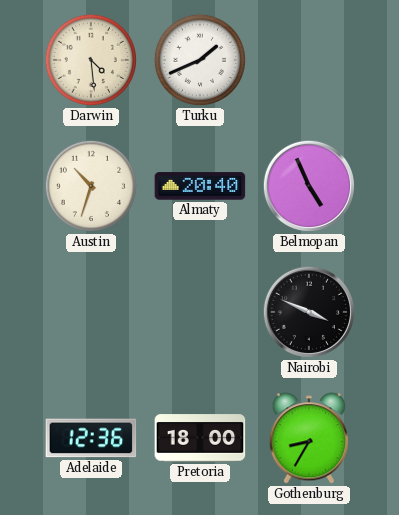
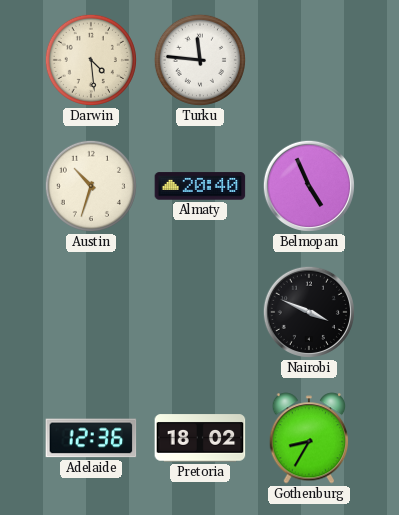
Turku: 1:41 -> 11:46
Pretoria: 18:00 -> 18:02
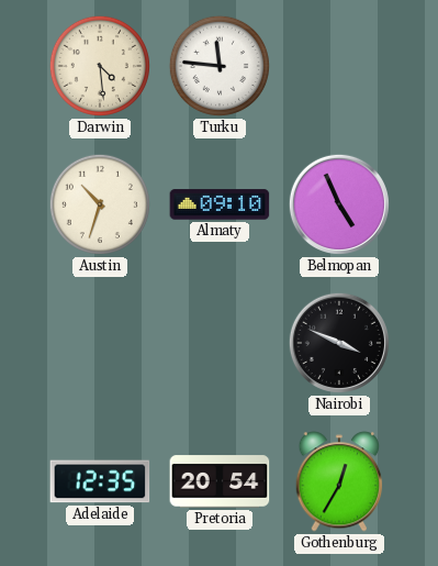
Almaty: 20:40 -> 09:10
Adelaide: 12:36 -> 12:35
Pretoria: 18:02 -> 20:54
Gothenburg: 8:35 -> 12:35
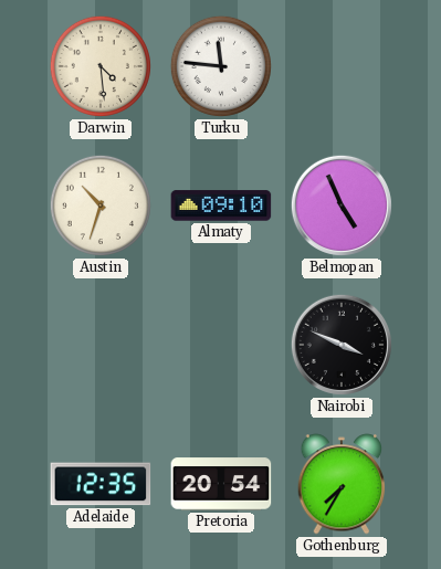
Gothenburg: 12:35 -> 7:35
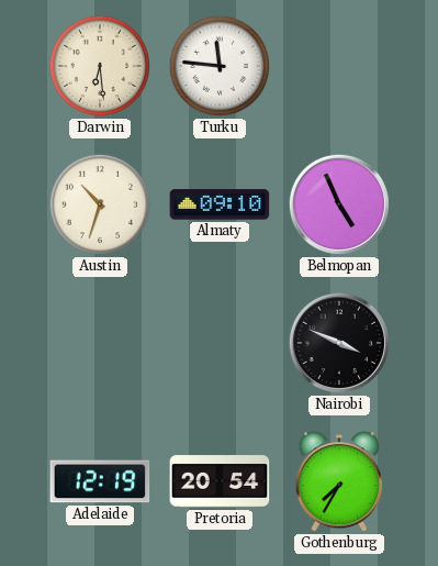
Darwin: 4:29 -> 6:29
Adelaide: 12:35 -> 12:19
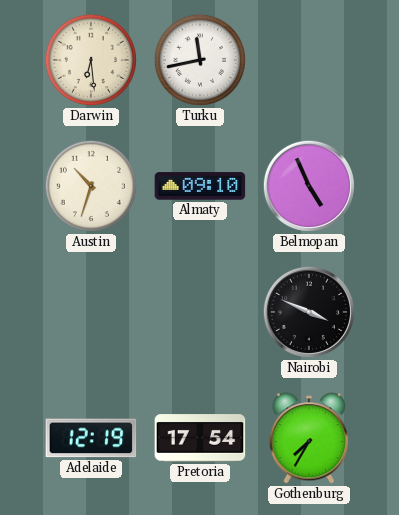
Turku: 11:46 -> 11:43
Pretoria: 20:54 -> 17:54
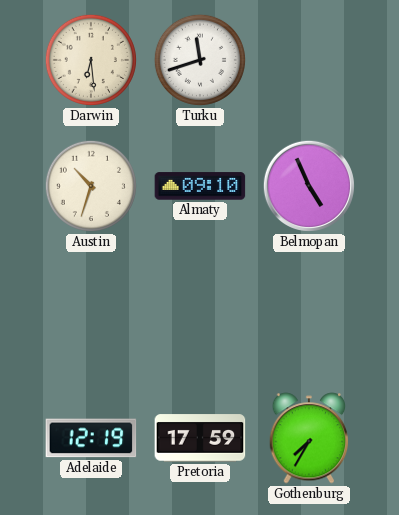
Turku: 11:43 -> 11:42
Nairobi: 3:49 -> none
Pretoria: 17:54 -> 17:59
